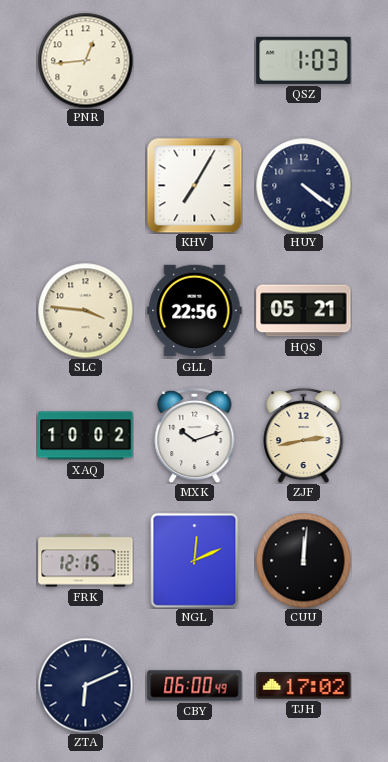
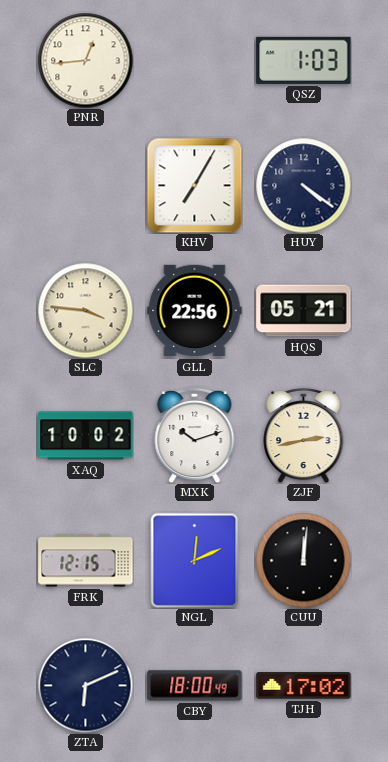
CBY: 06:00 -> 18:00
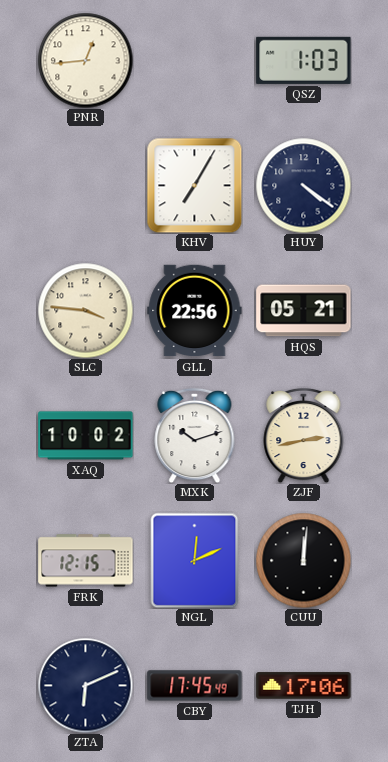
CBY: 18:00 -> 17:45
TJH: 17:02 -> 17:06
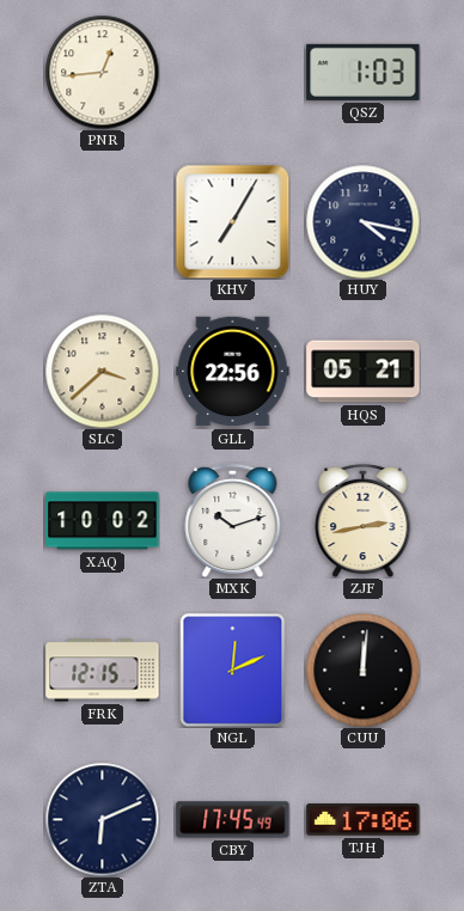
HUY: 4:21 -> 4:17
SLC: 3:46 -> 3:38
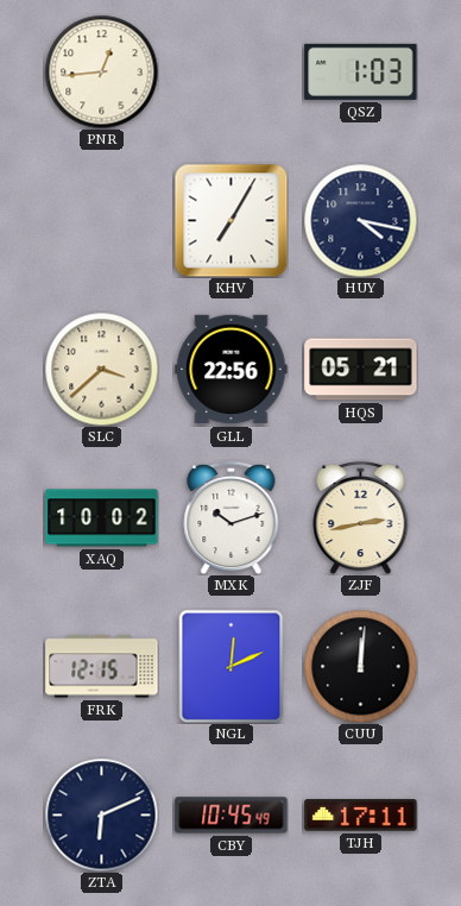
CBY: 17:45 -> 10:45
TJH: 17:06 -> 17:11
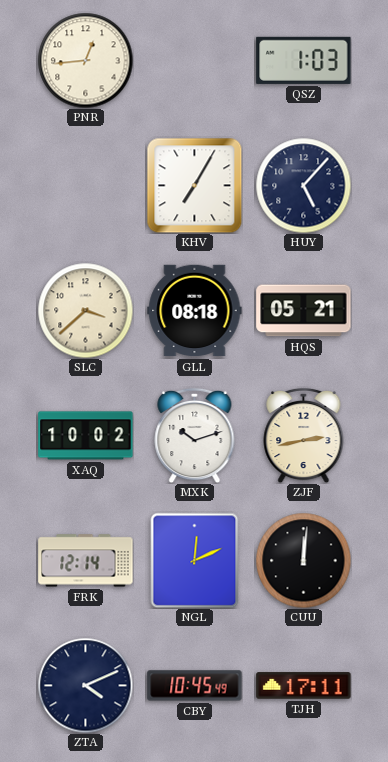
HUY: 4:17 -> 5:07
GLL: 22:56 -> 08:18
FRK: 12:15 -> 12:14
ZTA: 6:11 -> 4:11
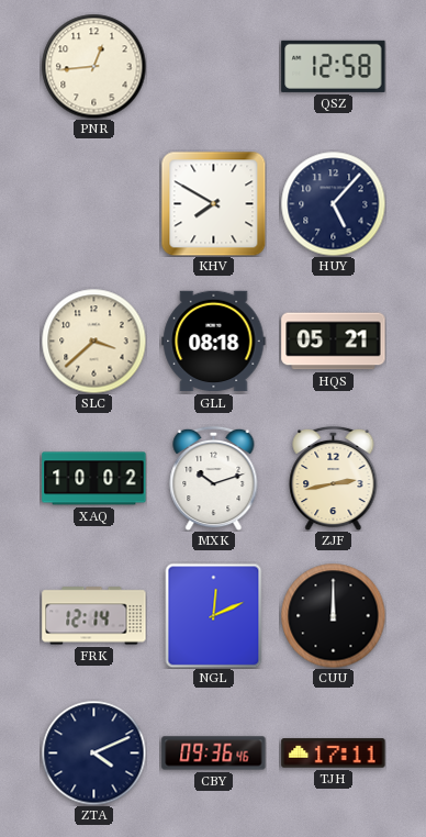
QSZ: 1:03 -> 12:58
KHV: 7:05 -> 7:50
CUU: 12:01 -> 12:00
CBY: 10:45 -> 09:36
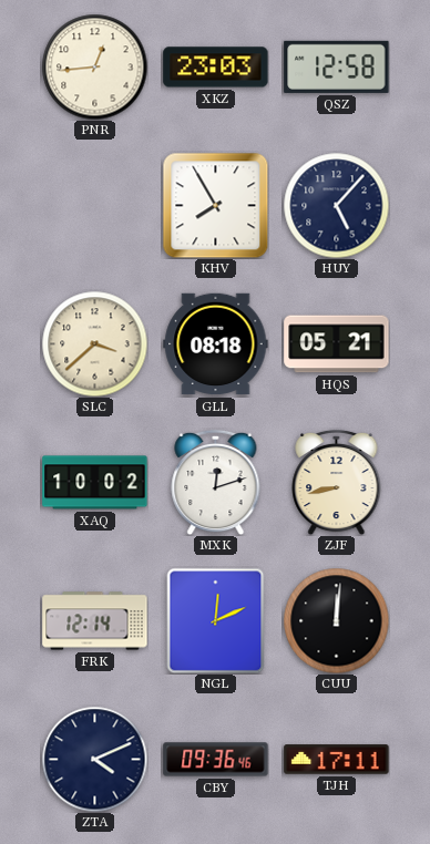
XKZ: none -> 23:03
KHV: 7:50 -> 7:55
MXK: 10:12 -> 12:12
ZJF: 2:43 -> 8:43
CUU: 12:00 -> 12:01
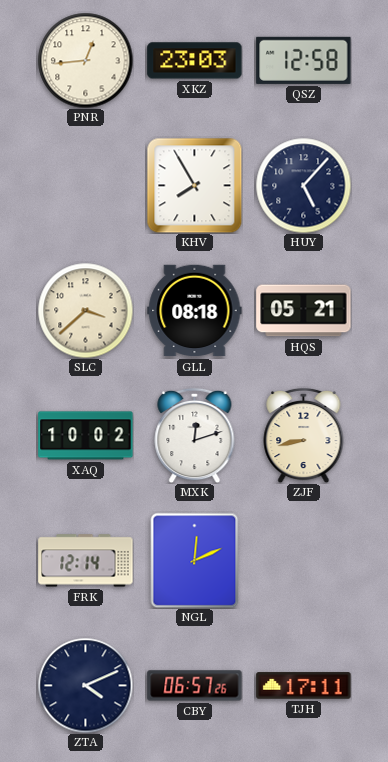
CUU: 12:01 -> none
CBY: 09:36 -> 06:57
